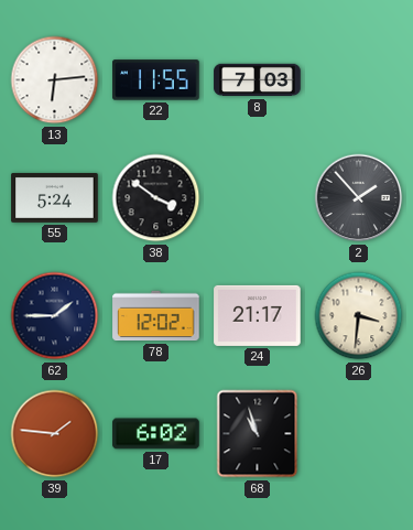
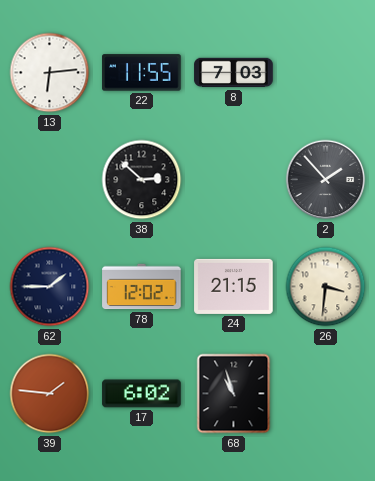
55: 5:24 -> none
38: 3:51 -> 2:52
24: 21:17 -> 21:15
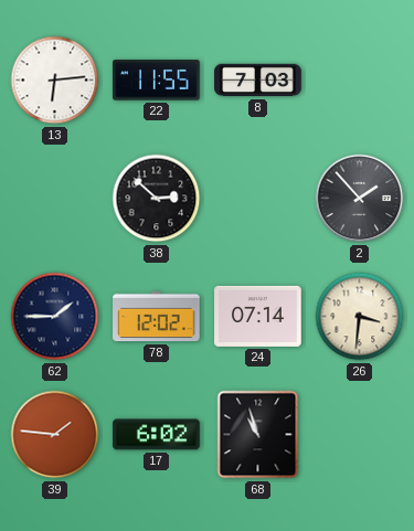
24: 21:15 -> 07:14
